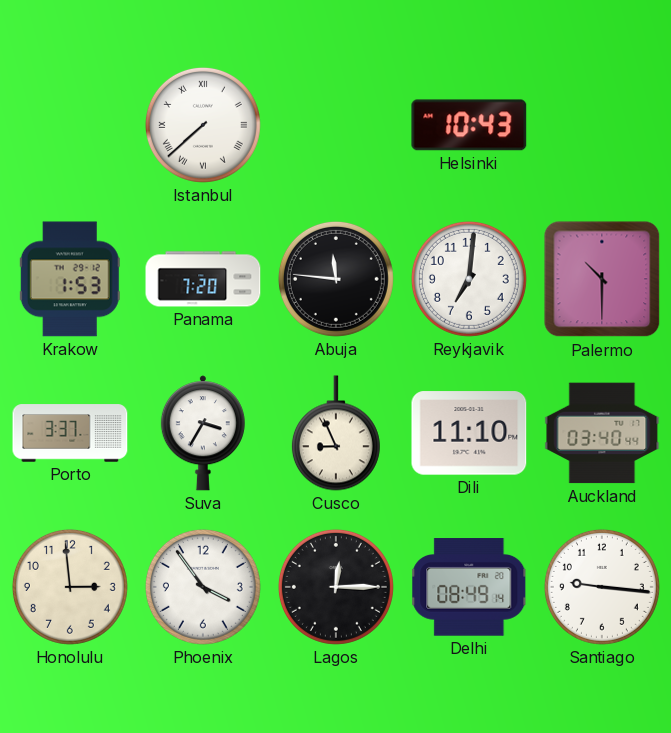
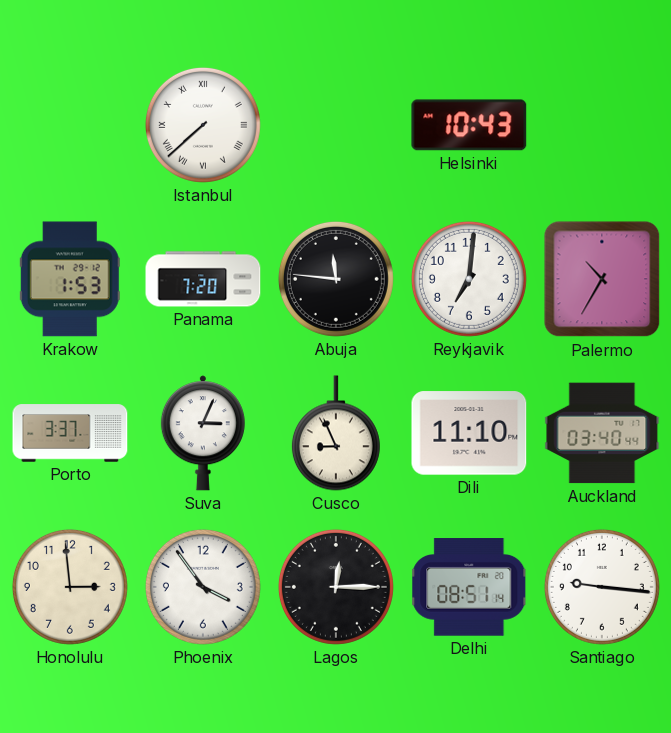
Palermo: 10:30 -> 10:35
Suva: 3:35 -> 3:04
Delhi: 08:49 -> 08:51
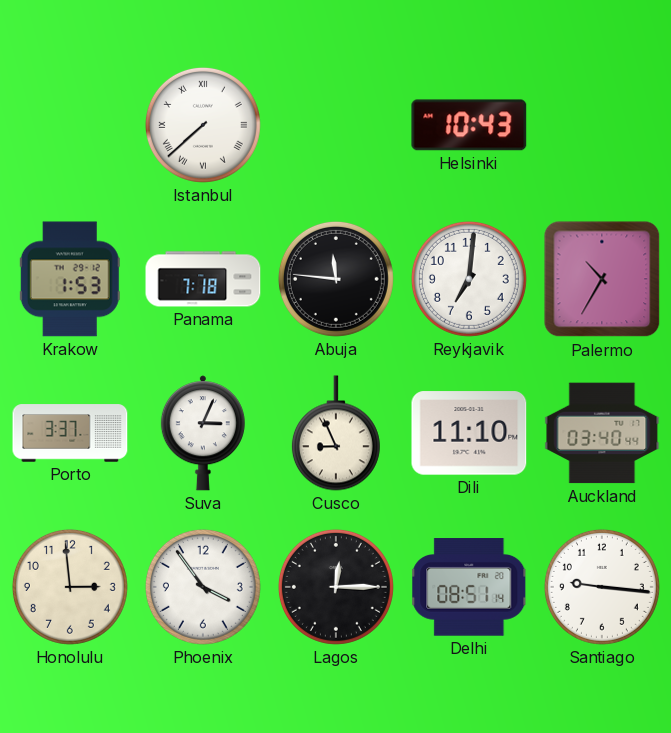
Panama: 7:20 -> 7:18
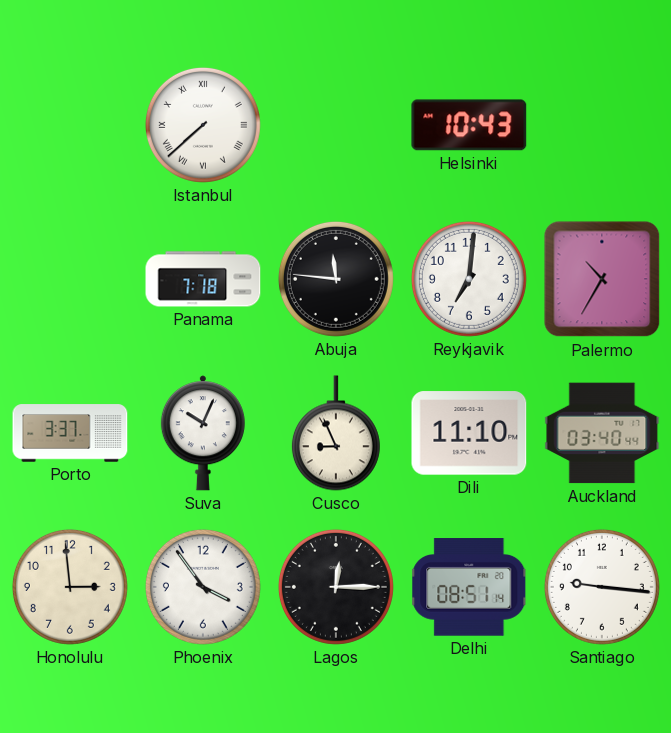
Krakow: 1:53 -> none
Suva: 3:04 -> 10:04
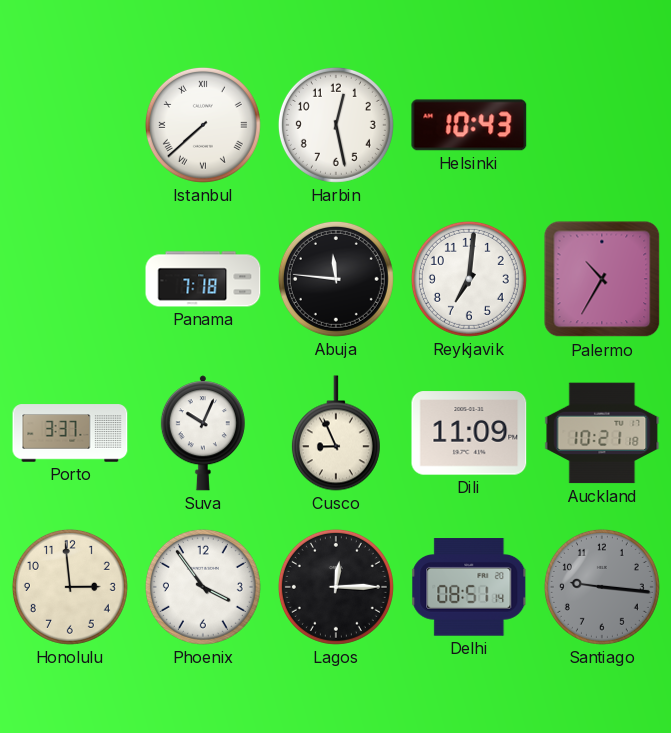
Harbin: none -> 12:28
Dili: 11:10 -> 11:09
Auckland: 03:40 -> 10:21
Santiago dial: white -> grey
